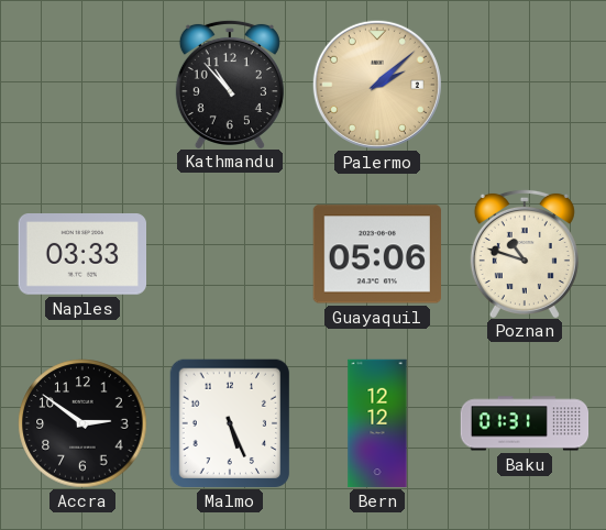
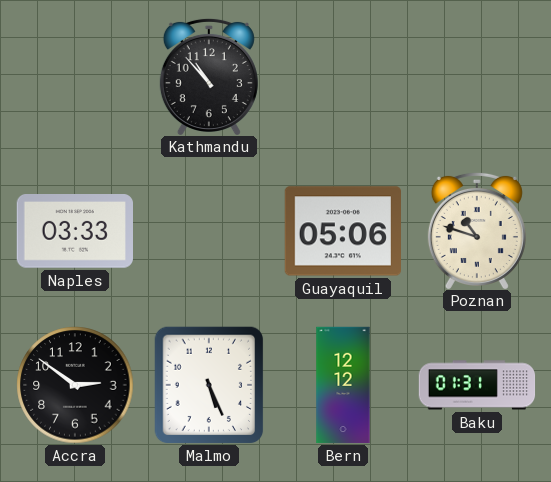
Palermo: 2:08 -> none
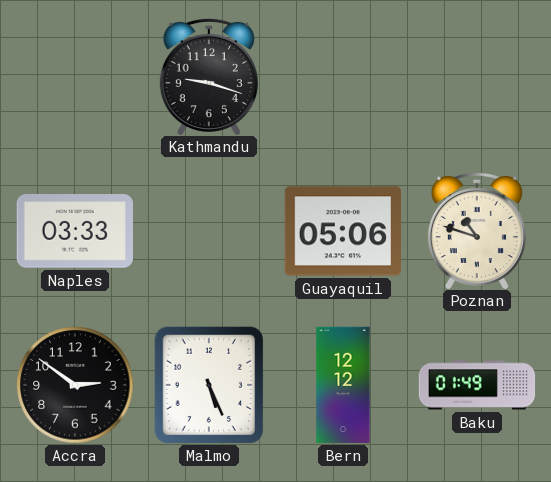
Kathmandu: 10:53 -> 9:18
Baku: 01:31 -> 01:49
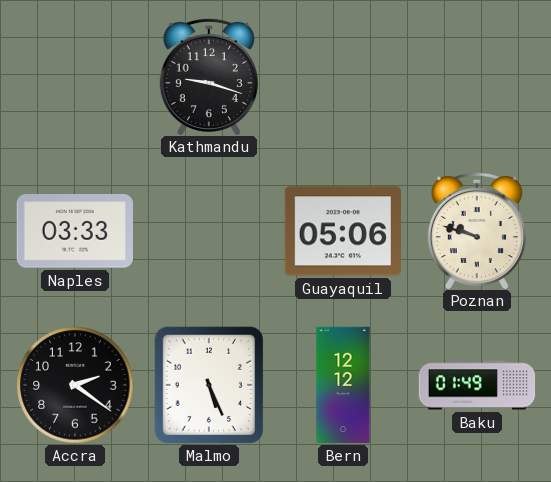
Poznan: 10:48 -> 9:48
Accra: 2:51 -> 2:21
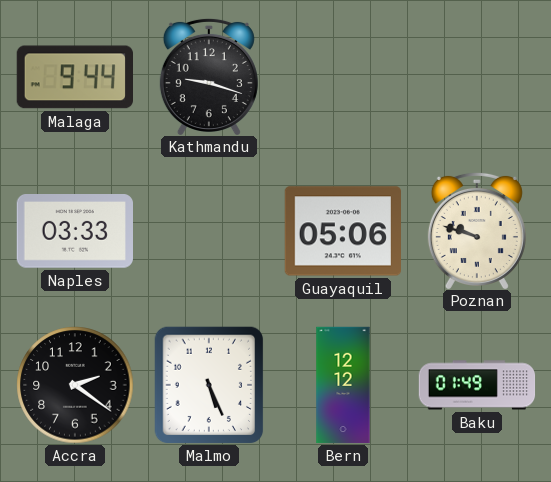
Malaga: none -> 9:44
